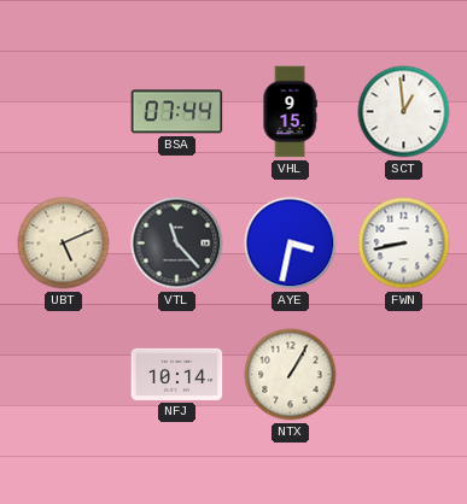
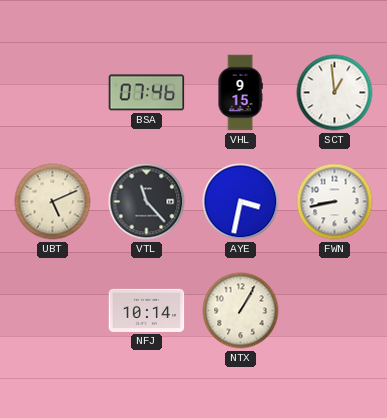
BSA: 07:44 -> 07:46
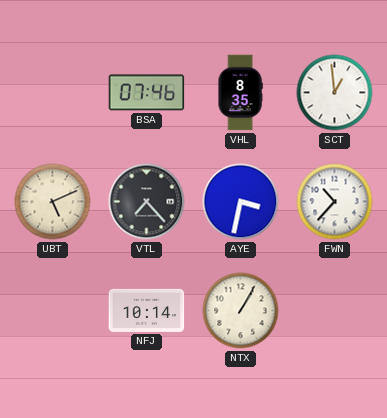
VHL: 9:15 -> 8:35
VTL: 11:23 -> 7:23
FWN: 8:43 -> 10:37
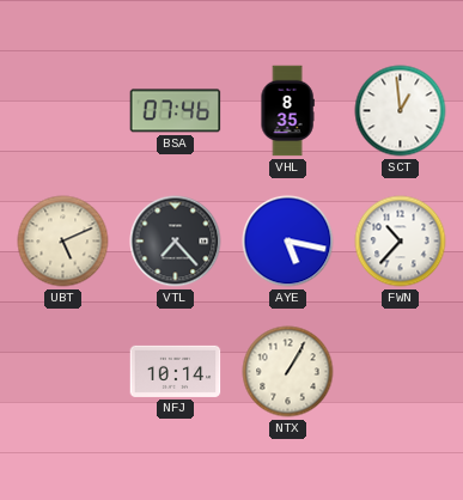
AYE: 3:32 -> 5:17
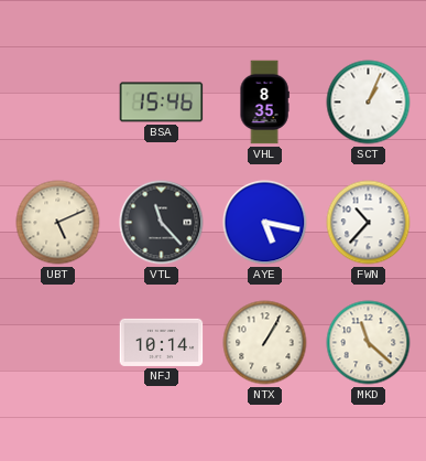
BSA: 07:46 -> 15:46
SCT: 12:59 -> 1:04
VTL: 7:23 -> 11:23
MKD: none -> 11:22
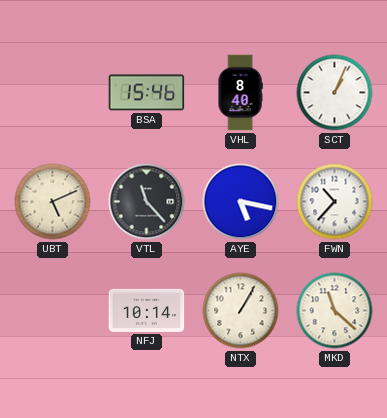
VHL: 8:35 -> 8:40
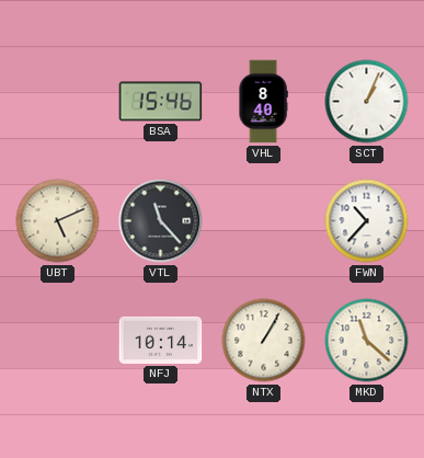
AYE: 5:17 -> none
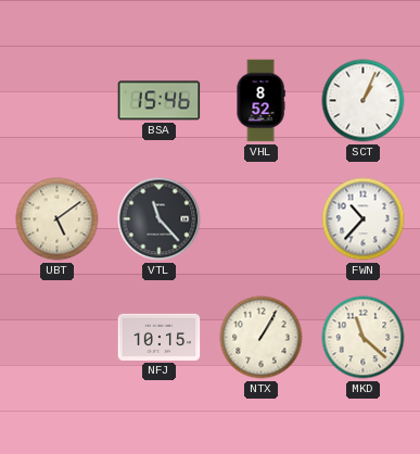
VHL: 8:40 -> 8:52
UBT: 5:11 -> 5:09
NFJ: 10:14 -> 10:15
